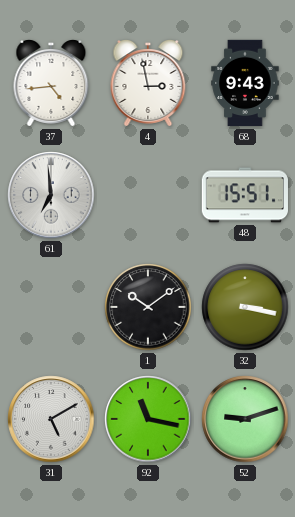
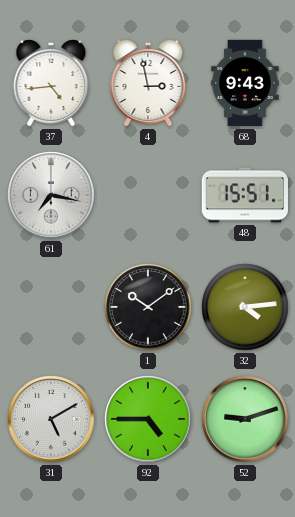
61: 6:59 -> 7:17
32: 3:17 -> 4:14
92: 11:17 -> 4:45
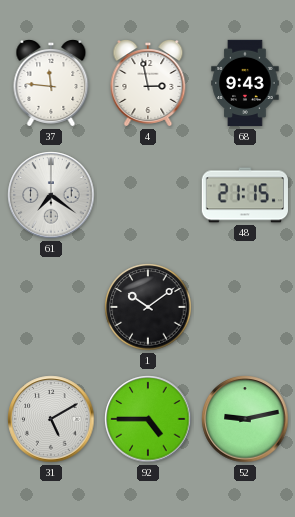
37: 4:44 -> 11:46
61: 7:17 -> 7:21
48: 15:51 -> 21:15
32: 4:14 -> none
52: 9:12 -> 9:13
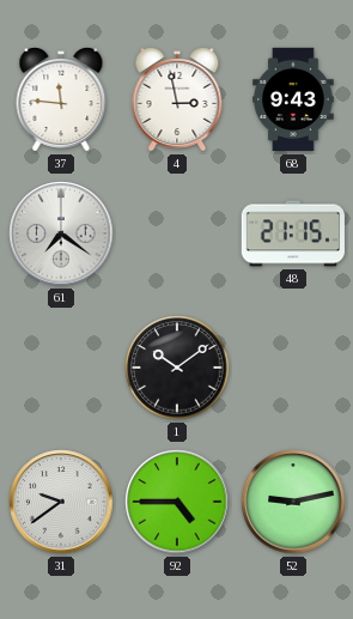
31: 5:10 -> 9:39
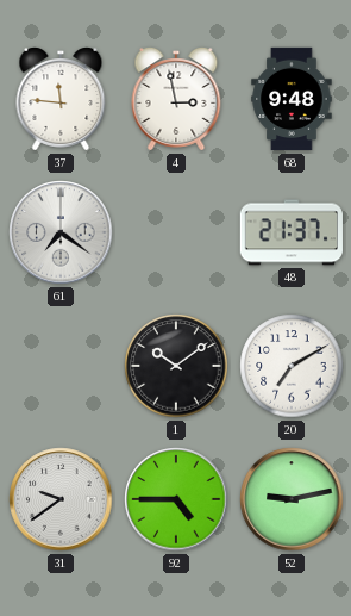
68: 9:43 -> 9:48
48: 21:15 -> 21:37
20: none -> 7:10
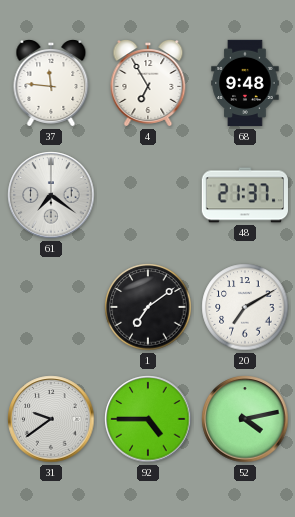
4: 2:58 -> 6:55
1: 10:09 -> 7:09
52: 9:13 -> 4:13
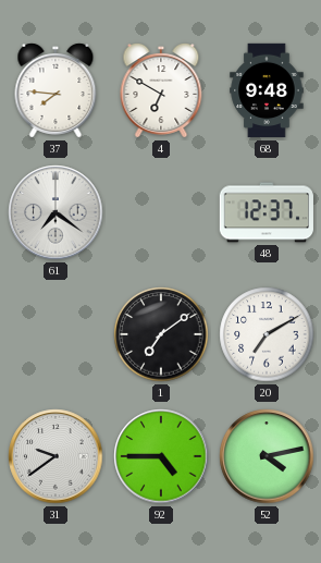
37: 11:46 -> 7:46
4: 6:55 -> 6:50
48: 21:37 -> 12:37
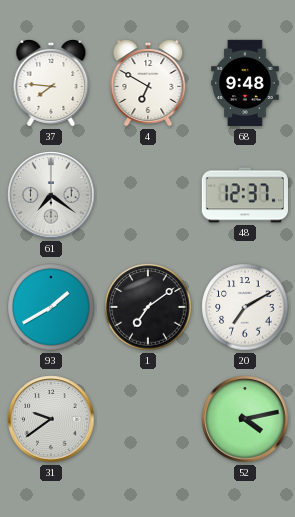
93: none -> 1:40
92: 4:45 -> none
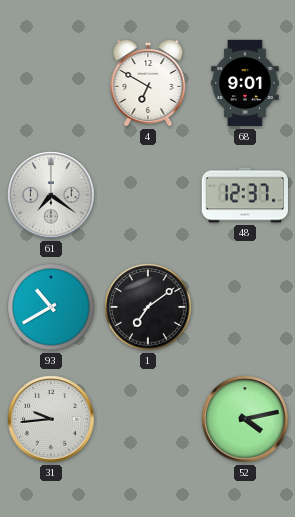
37: 7:46 -> none
68: 9:48 -> 9:01
93: 1:40 -> 10:40
20: 7:10 -> none
31: 9:39 -> 9:44
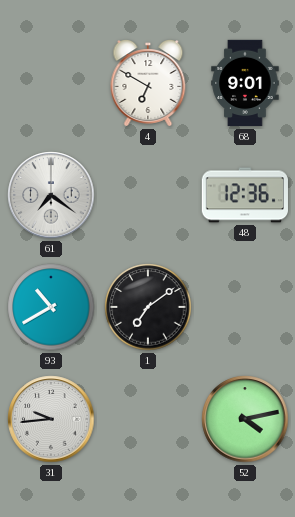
48: 12:37 -> 12:36
